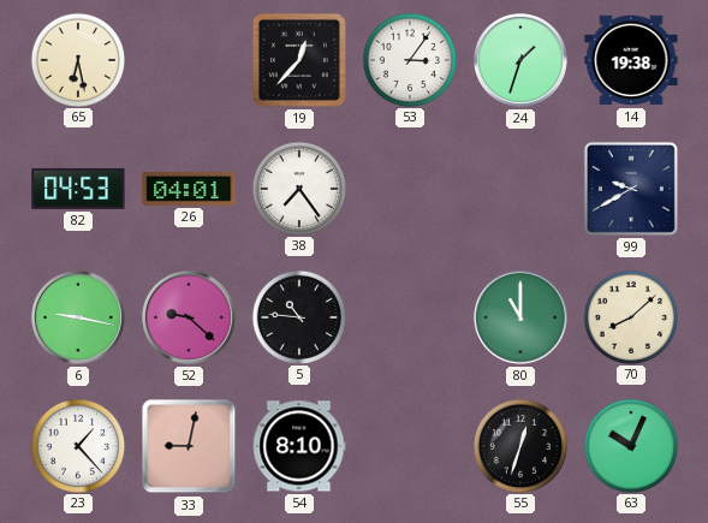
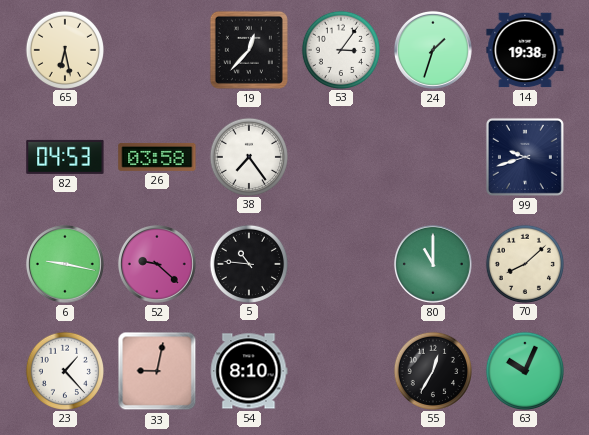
26: 04:01 -> 03:58
99: 9:40 -> 9:42
55: 12:33 -> 12:35
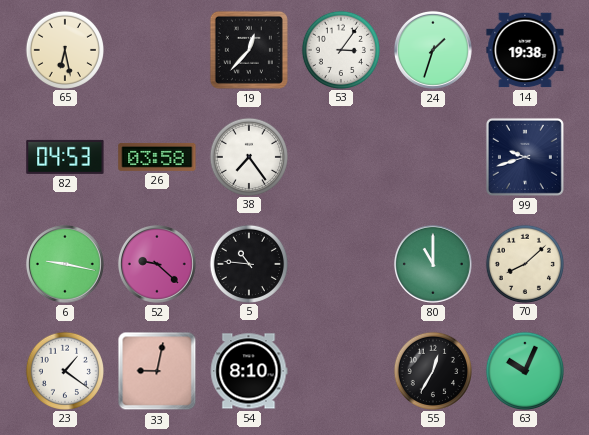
23: 1:23 -> 1:21
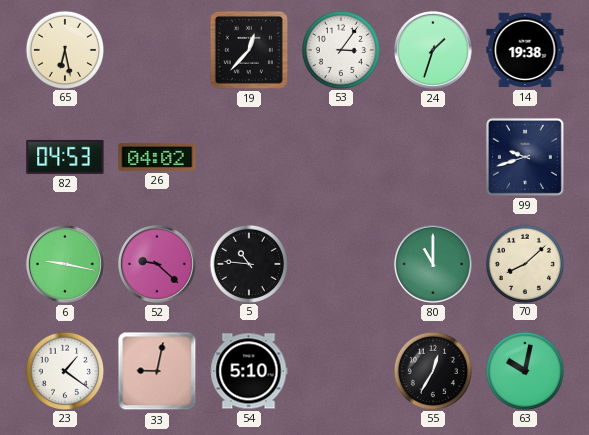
26: 03:58 -> 04:02
38: 7:24 -> none
54: 8:10 -> 5:10
63: 10:04 -> 10:02
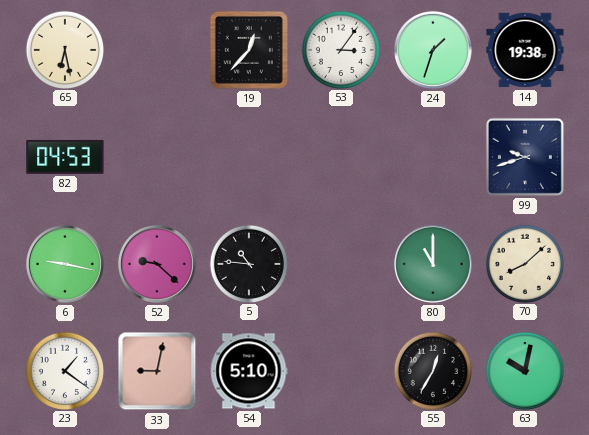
26: 04:02 -> none
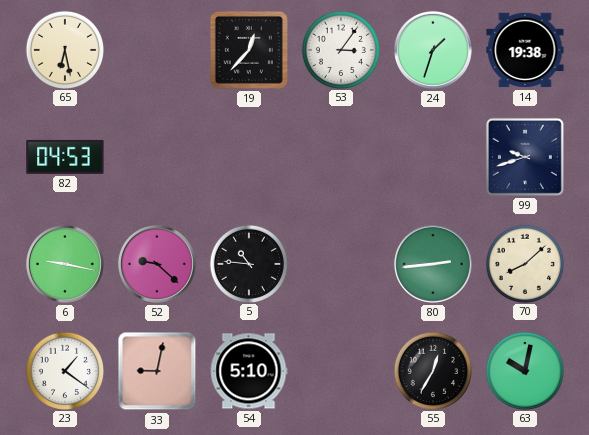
80: 11:00 -> 2:44
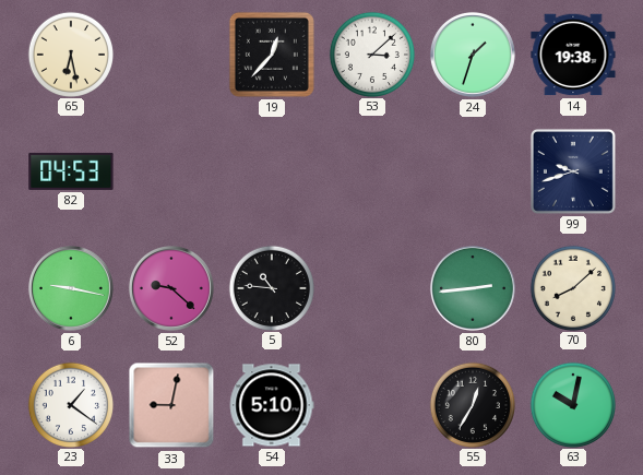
53: 3:06 -> 3:08
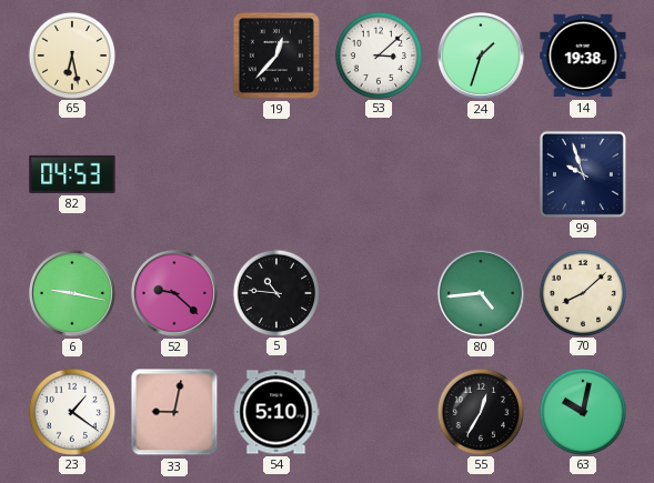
99: 9:42 -> 9:57
80: 2:44 -> 4:44
